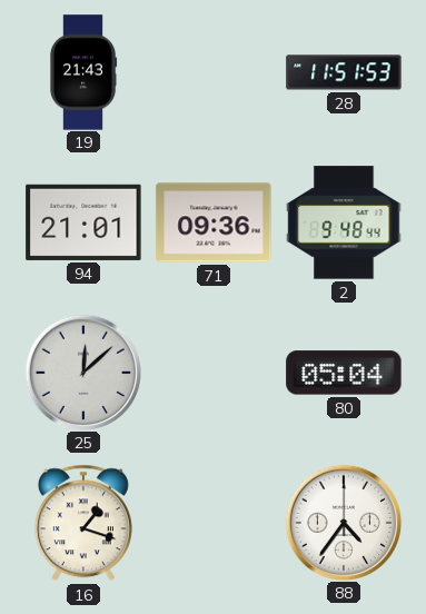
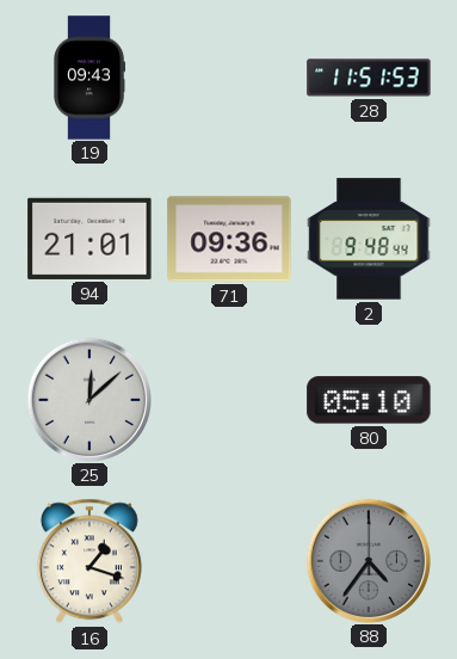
19: 21:43 -> 09:43
80: 05:04 -> 05:10
88 dial: white -> grey
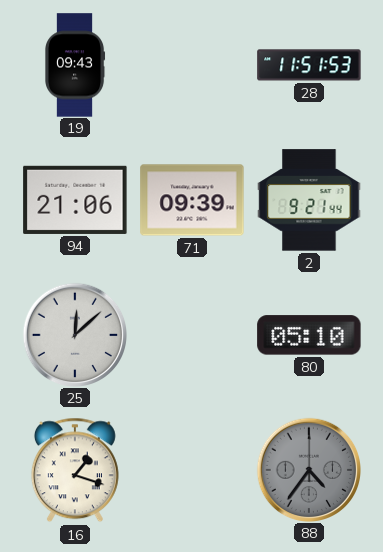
94: 21:01 -> 21:06
71: 09:36 -> 09:39
2: 9:48 -> 9:21
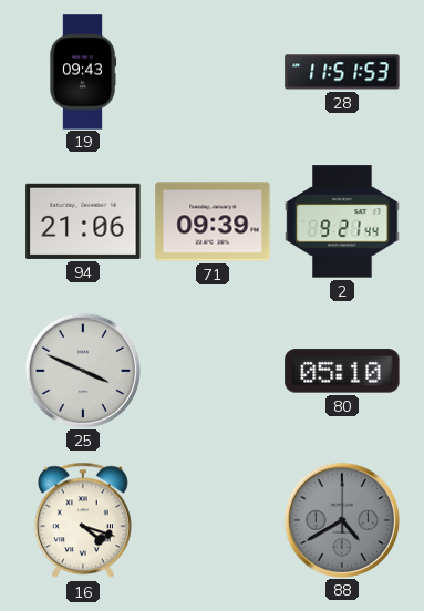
25: 12:08 -> 3:49
16: 1:18 -> 4:18
88: 4:36 -> 4:40
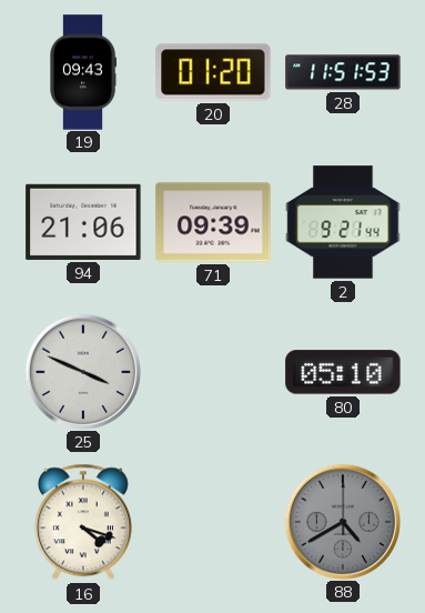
20: none -> 01:20
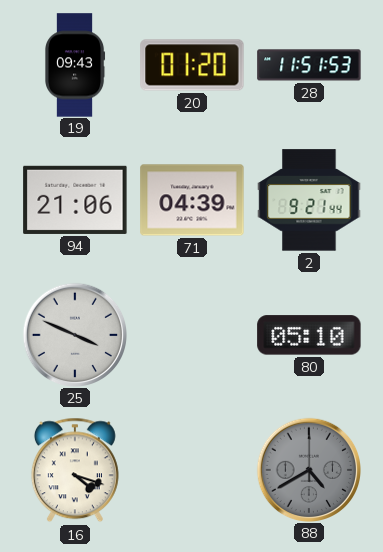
71: 09:39 -> 04:39
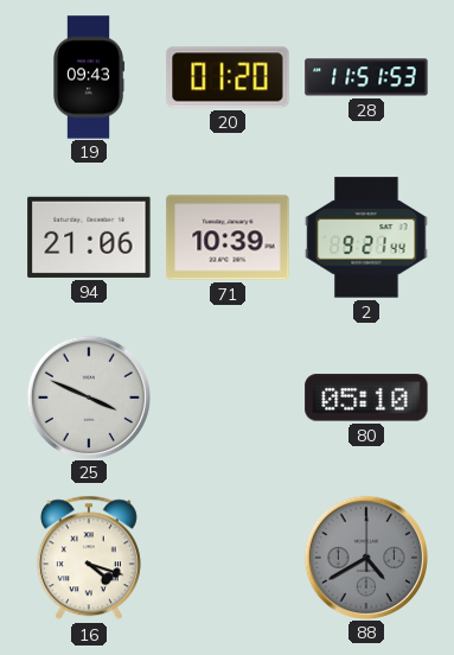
71: 04:39 -> 10:39
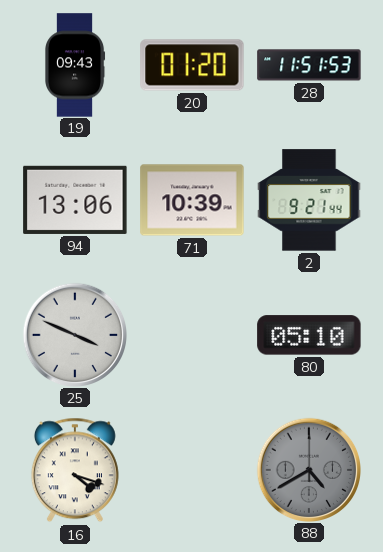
94: 21:06 -> 13:06
